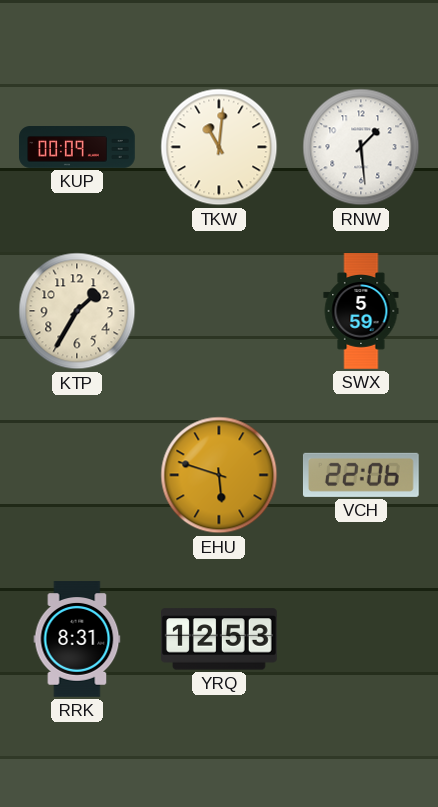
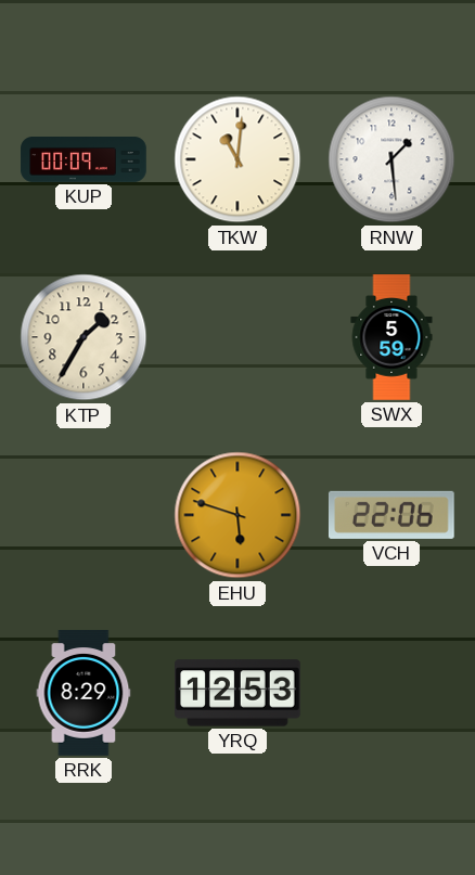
RRK: 8:31 -> 8:29
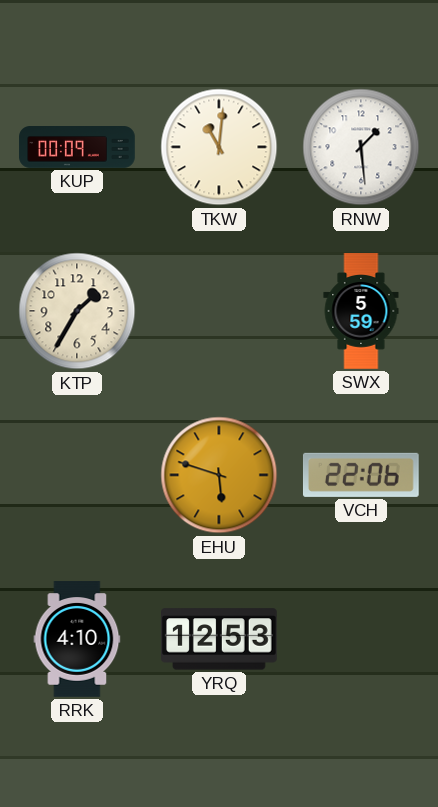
RRK: 8:29 -> 4:10
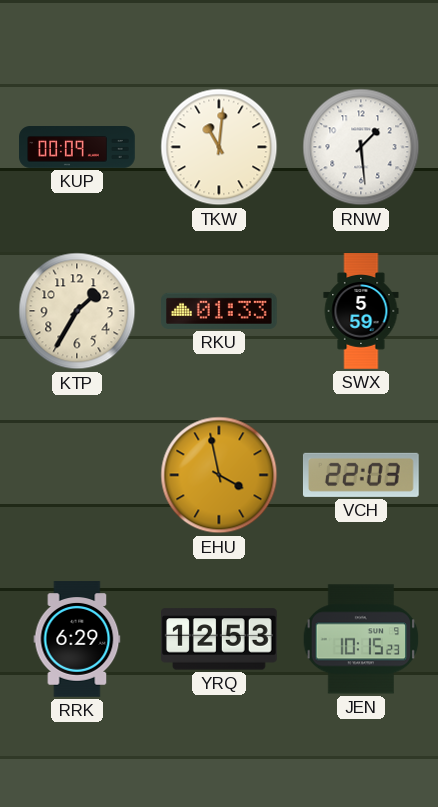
RKU: none -> 01:33
EHU: 5:48 -> 3:58
VCH: 22:06 -> 22:03
RRK: 4:10 -> 6:29
JEN: none -> 10:15
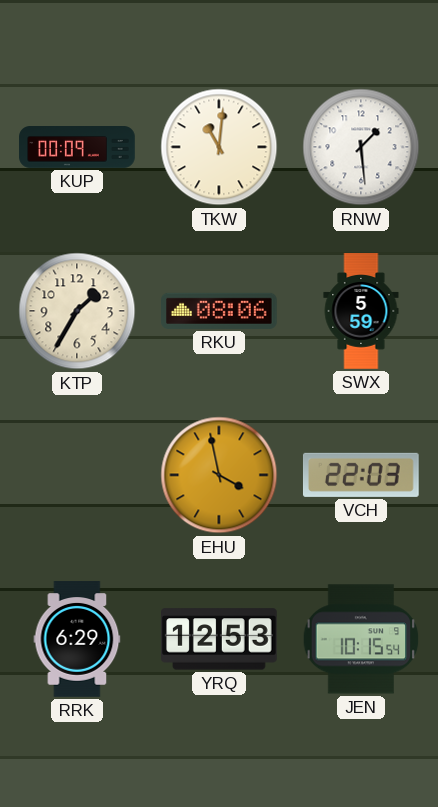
RKU: 01:33 -> 08:06
JEN: 10:15:23 -> 10:15:54
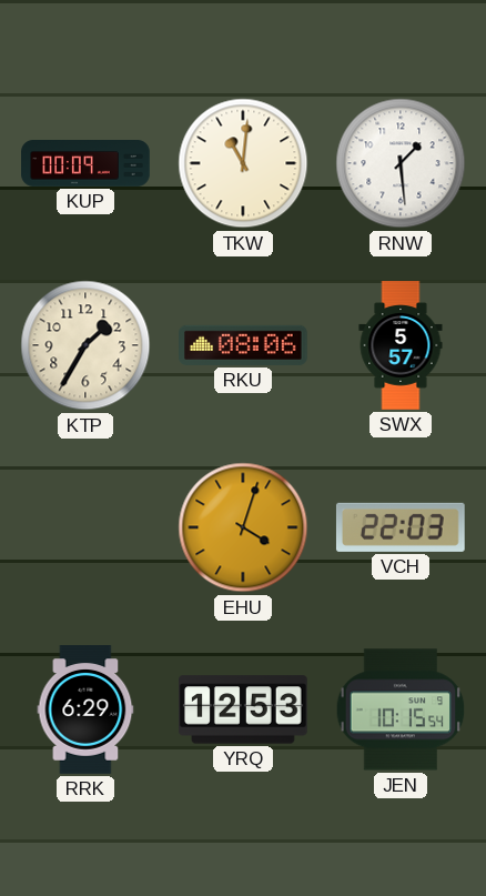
SWX: 5:59 -> 5:57
EHU: 3:58 -> 4:03
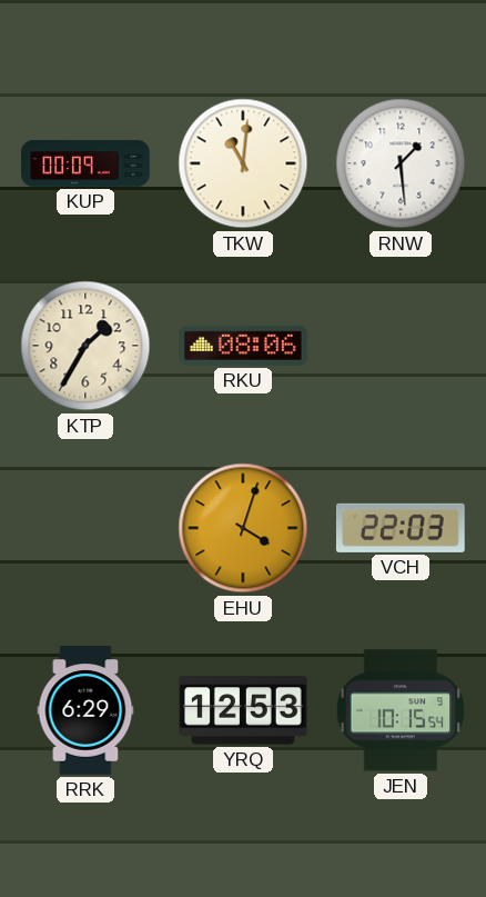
SWX: 5:57 -> none
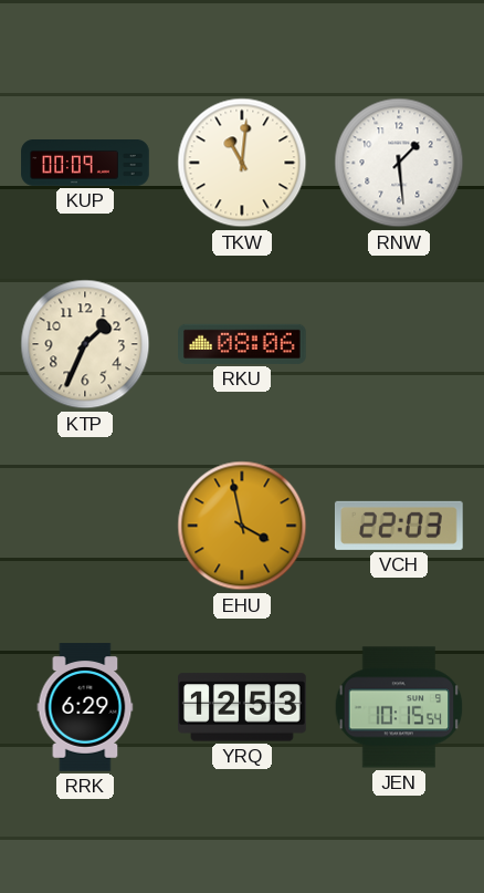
KTP: 1:35 -> 1:34
EHU: 4:03 -> 3:58
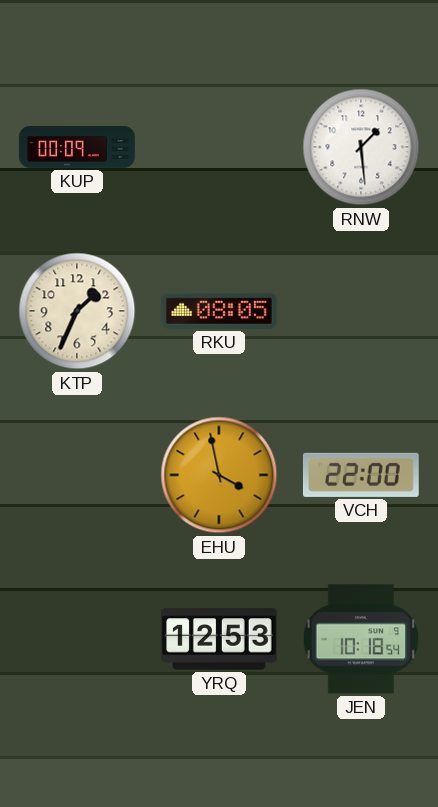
TKW: 11:01 -> none
RKU: 08:06 -> 08:05
VCH: 22:03 -> 22:00
RRK: 6:29 -> none
JEN: 10:15 -> 10:18
